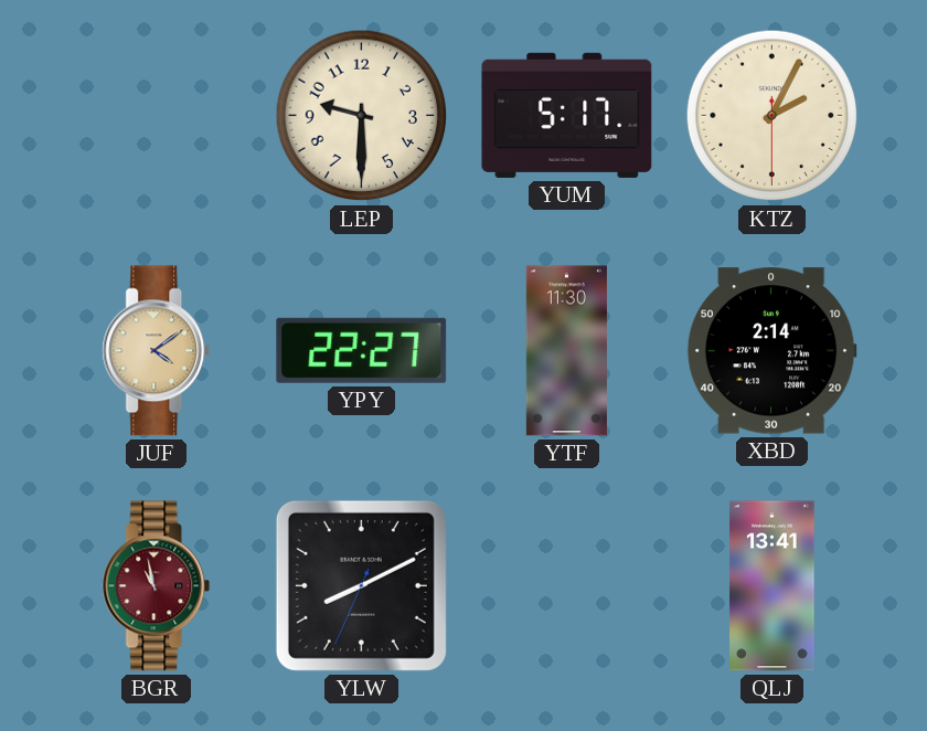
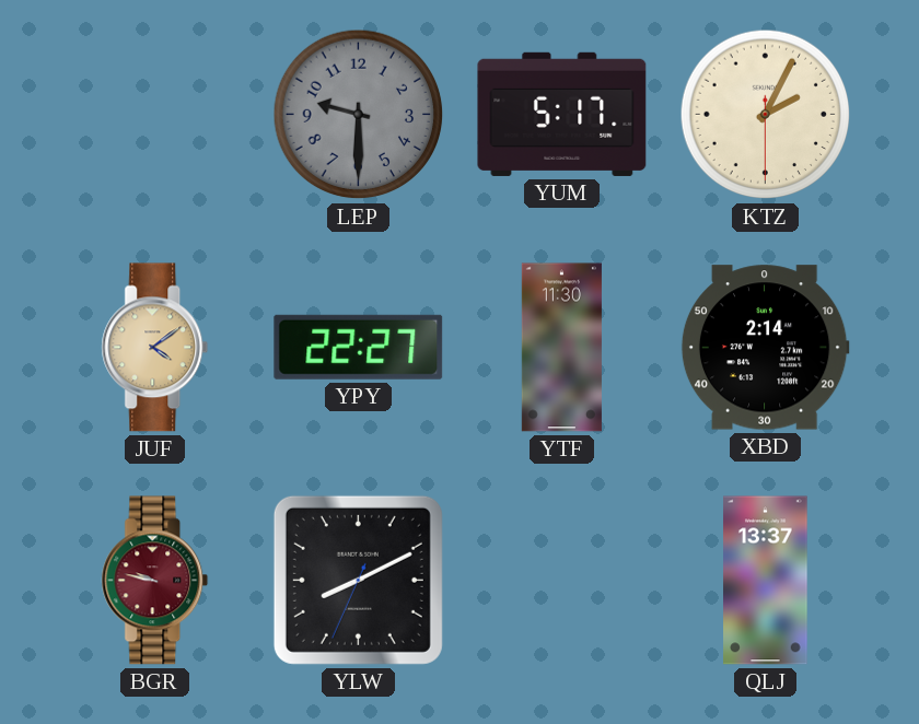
LEP dial: cream -> grey
BGR: 10:58 -> 9:47
QLJ: 13:41 -> 13:37
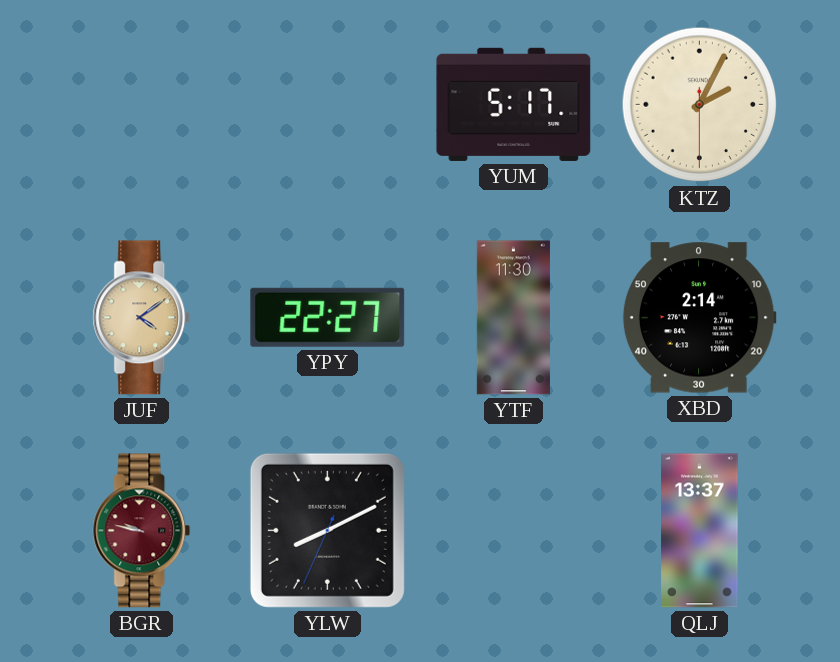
LEP: 9:30 -> none
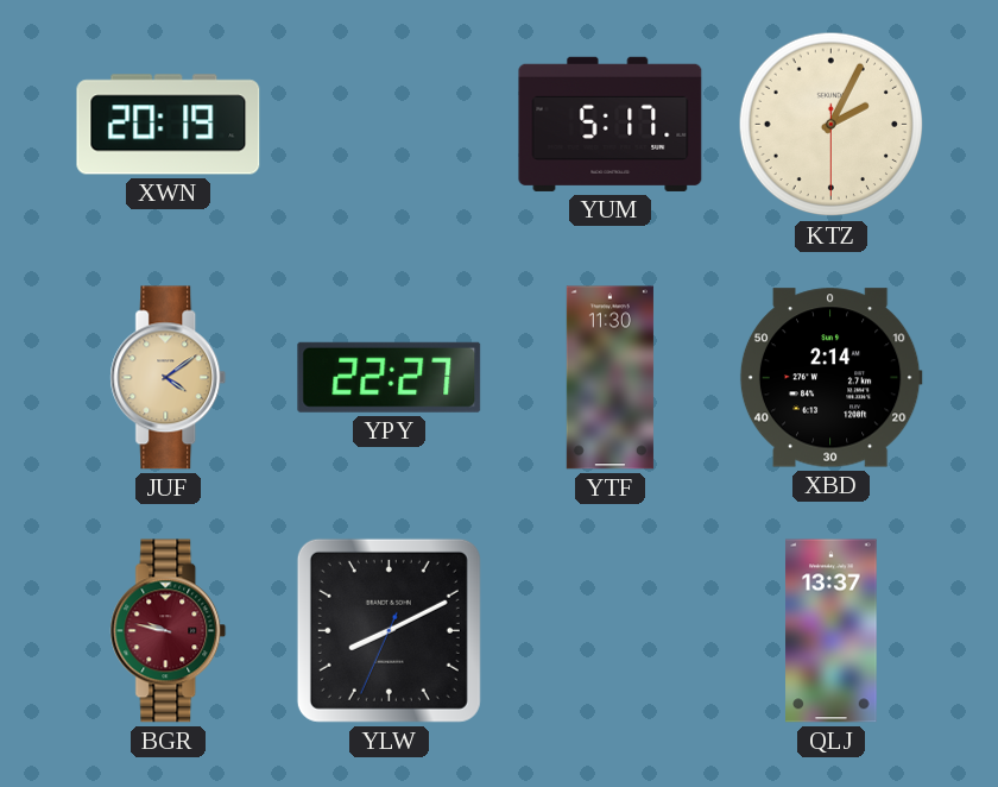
XWN: none -> 20:19
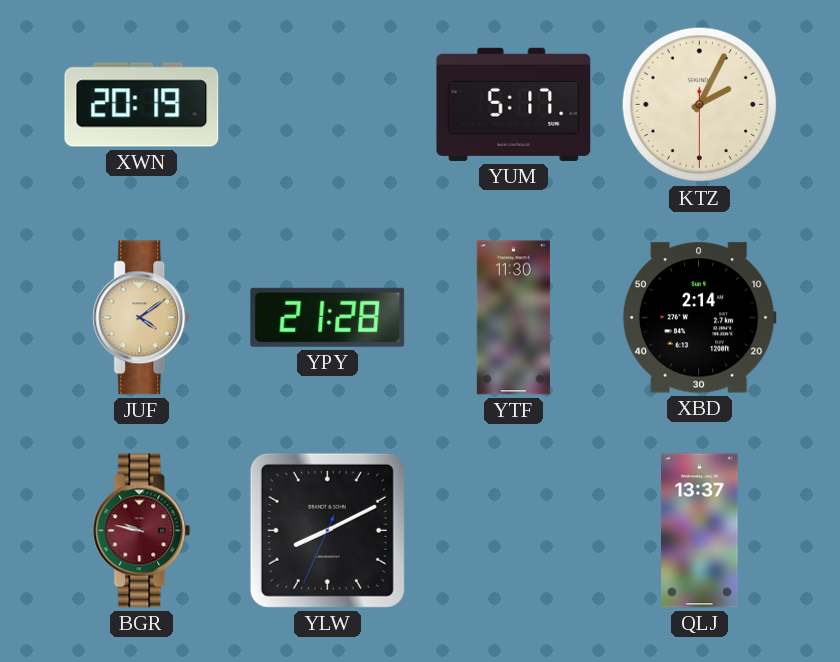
YPY: 22:27 -> 21:28
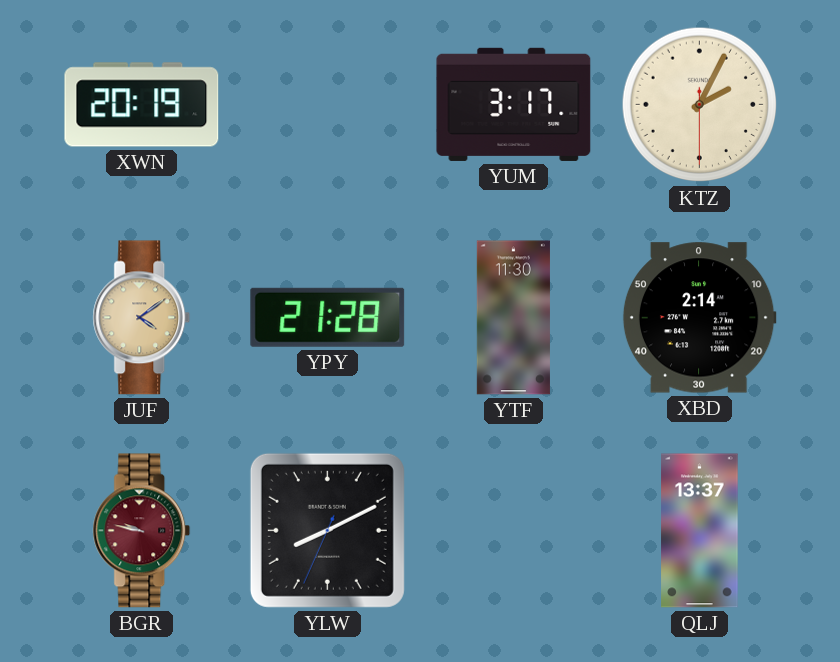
YUM: 5:17 -> 3:17
